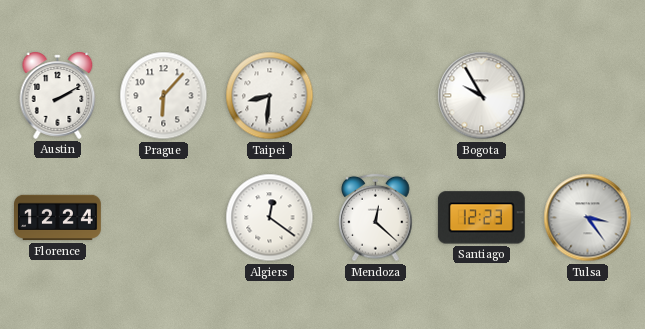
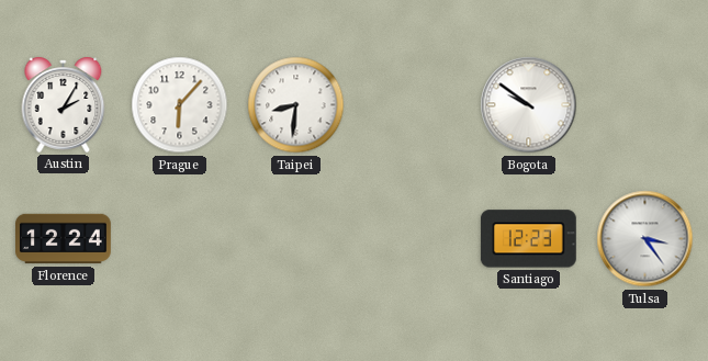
Austin: 2:10 -> 2:05
Bogota: 9:55 -> 9:51
Algiers: 12:21 -> none
Mendoza: 12:22 -> none
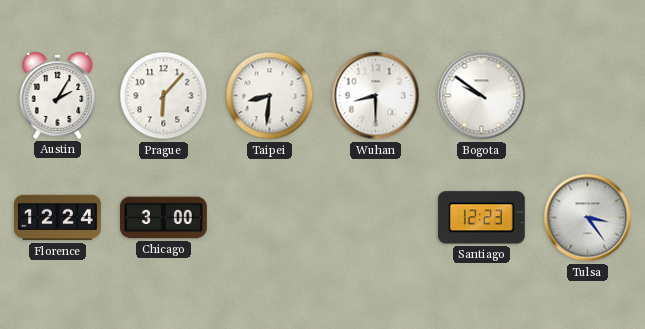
Wuhan: none -> 8:30
Chicago: none -> 3:00
